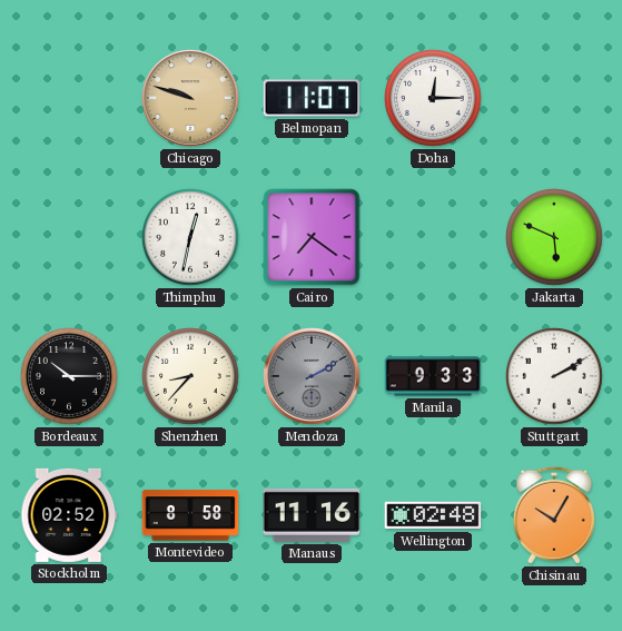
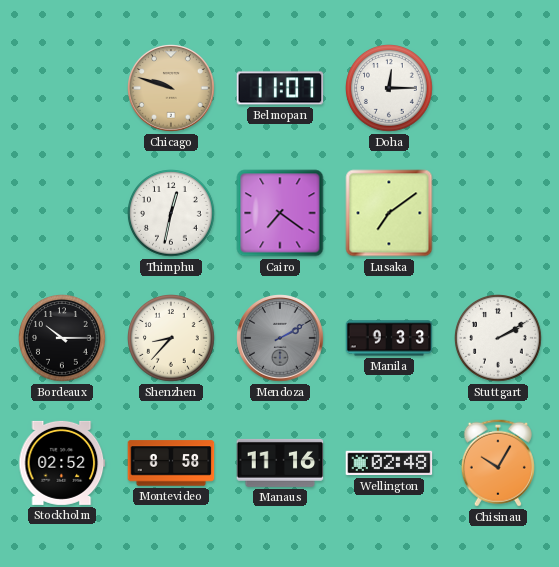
Lusaka: none -> 7:09
Jakarta: 5:49 -> none
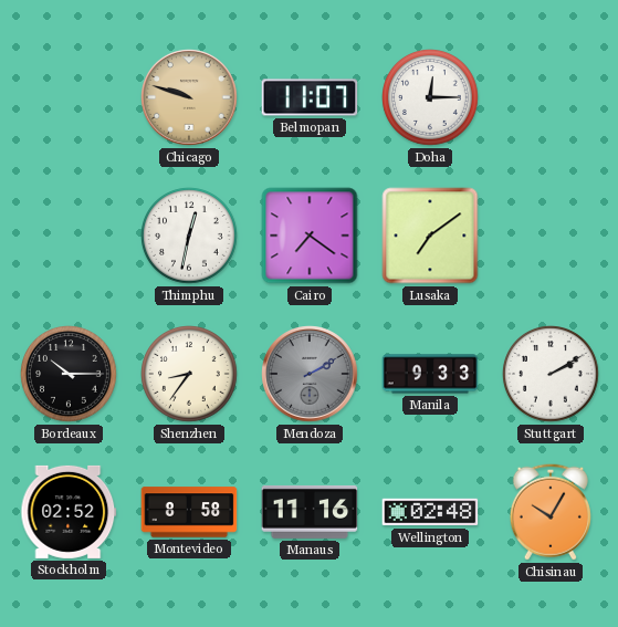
Shenzhen: 8:37 -> 8:36
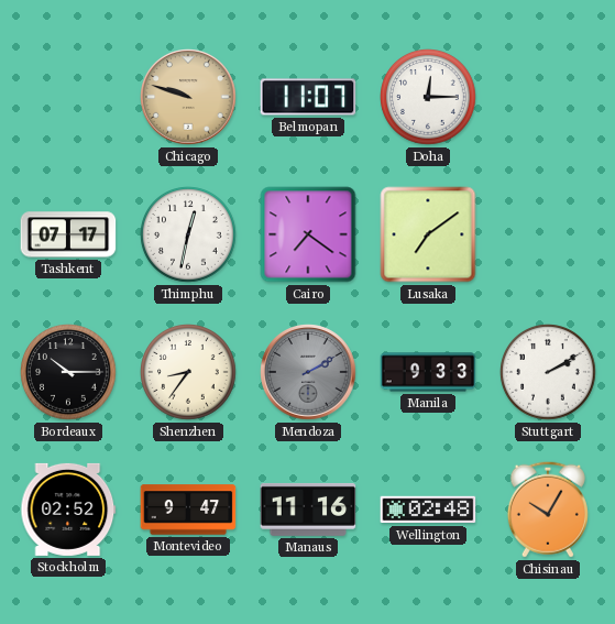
Tashkent: none -> 07:17
Montevideo: 8:58 -> 9:47
